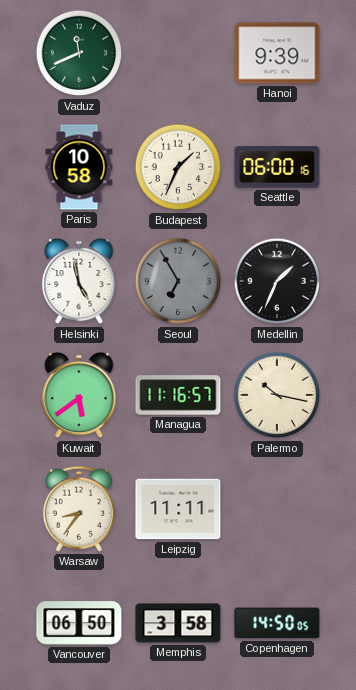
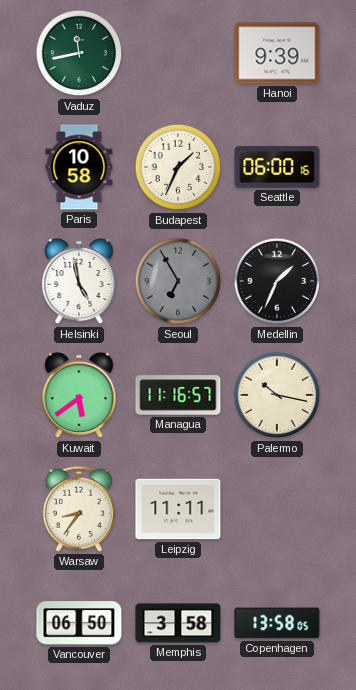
Vaduz: 11:41 -> 11:43
Copenhagen: 14:50 -> 13:58
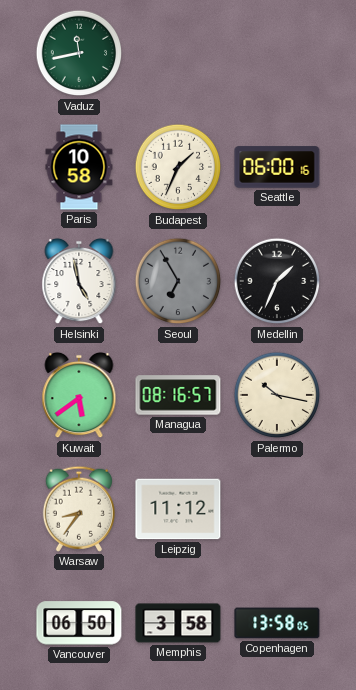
Hanoi: 9:39 -> none
Managua: 11:16 -> 08:16
Leipzig: 11:11 -> 11:12
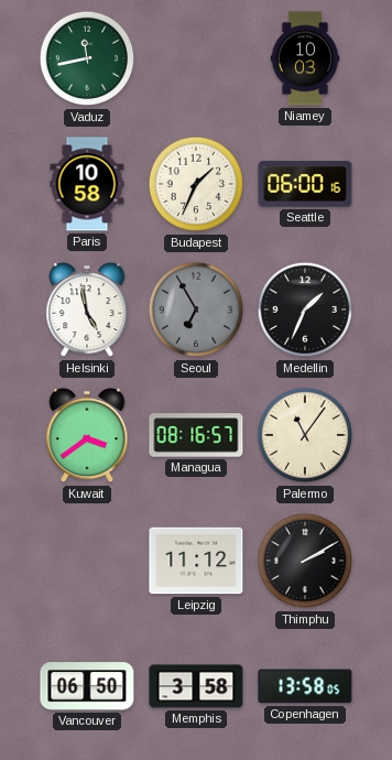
Niamey: none -> 10:03
Kuwait: 5:39 -> 3:39
Palermo: 10:17 -> 11:06
Warsaw: 8:36 -> none
Thimphu: none -> 2:10
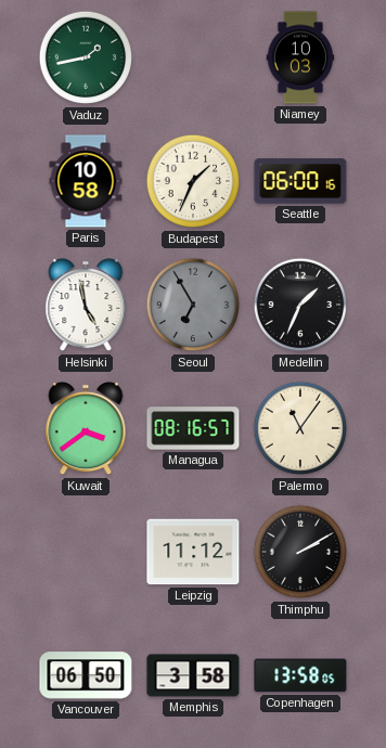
Vaduz: 11:43 -> 1:43
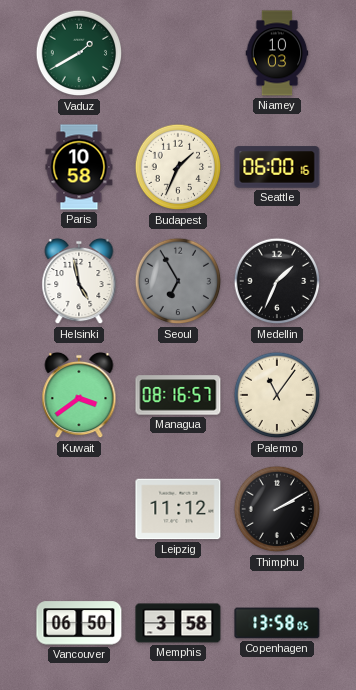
Vaduz: 1:43 -> 1:40
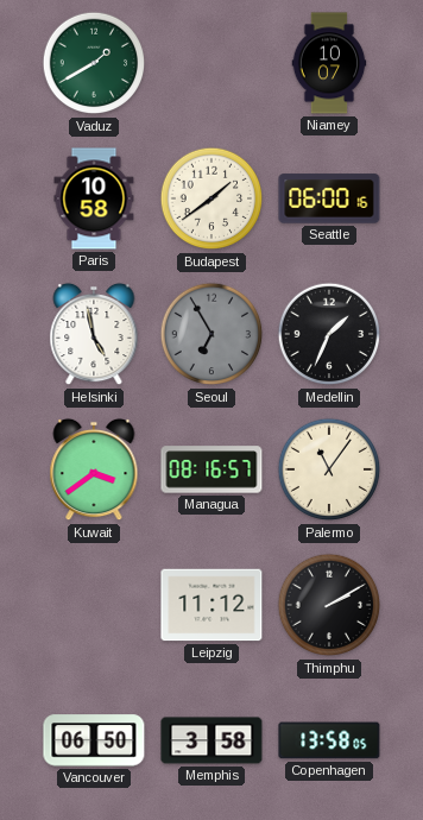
Niamey: 10:03 -> 10:07
Budapest: 1:34 -> 1:39
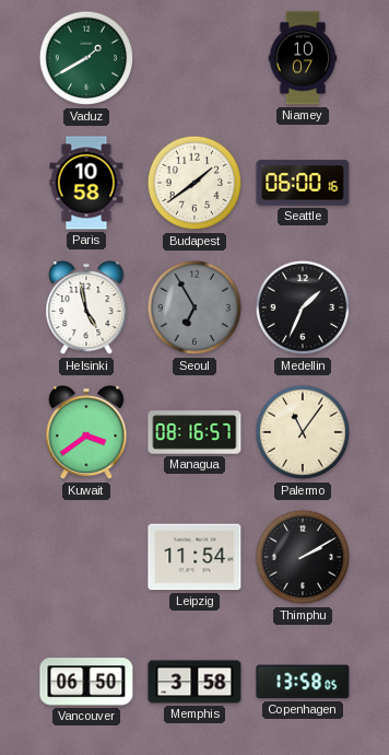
Leipzig: 11:12 -> 11:54
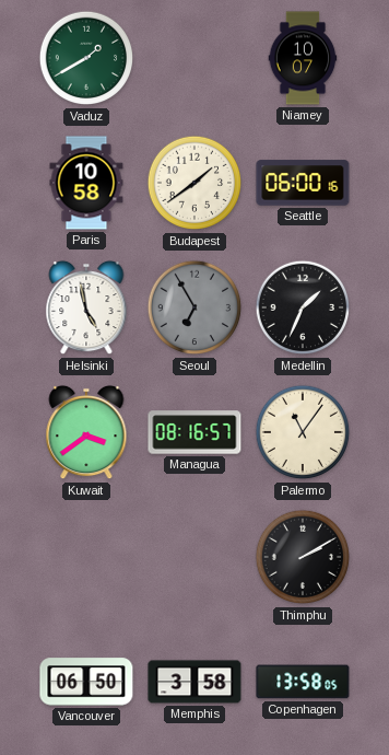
Leipzig: 11:54 -> none
